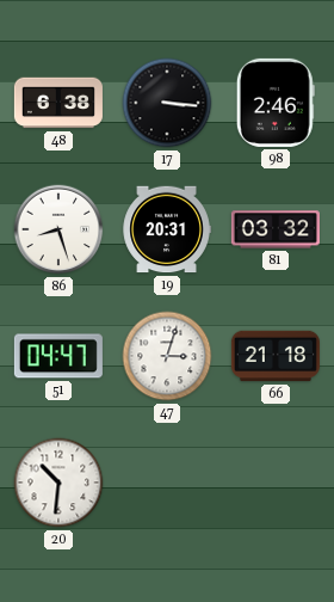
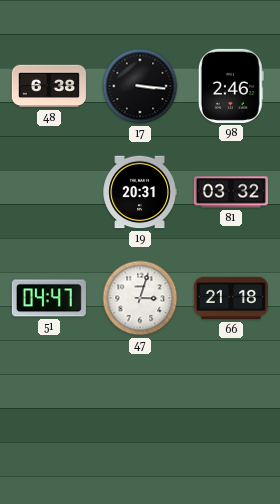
86: 8:27 -> none
20: 10:31 -> none
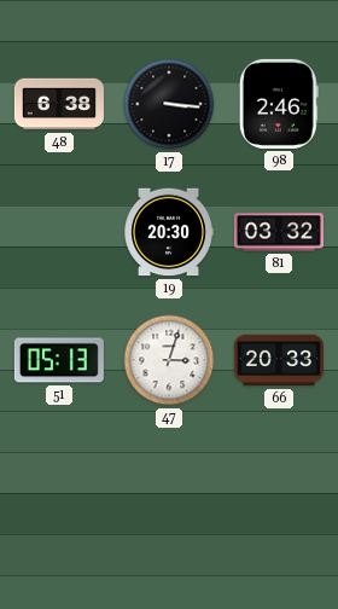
19: 20:31 -> 20:30
51: 04:47 -> 05:13
66: 21:18 -> 20:33
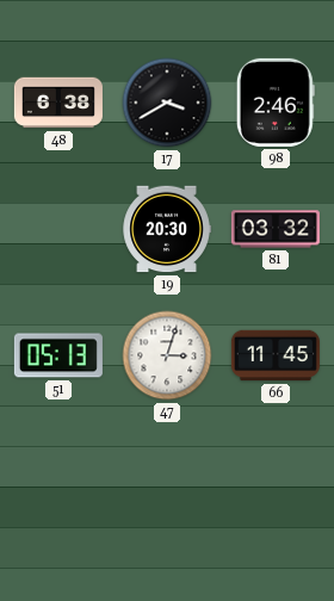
17: 3:16 -> 3:40
66: 20:33 -> 11:45
